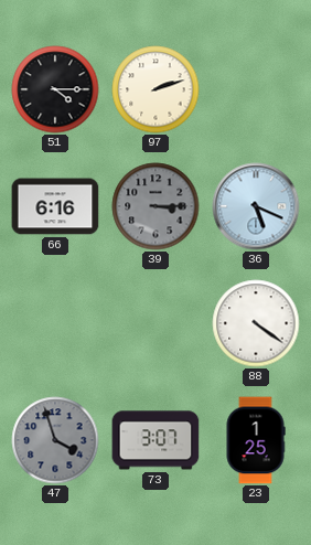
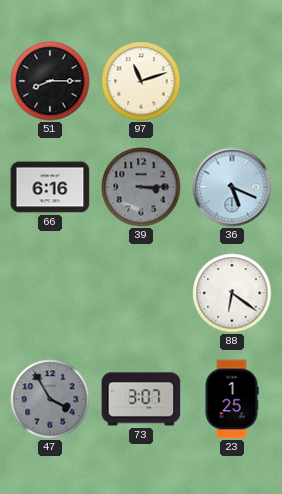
51: 4:15 -> 8:15
97: 2:12 -> 11:12
88: 4:21 -> 6:21
47: 3:57 -> 3:55
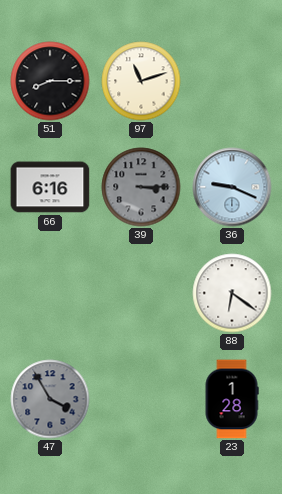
36: 5:19 -> 9:19
73: 3:07 -> none
23: 1:25 -> 1:28
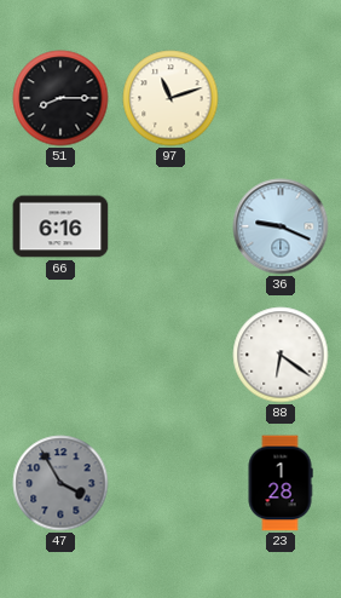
39: 3:15 -> none
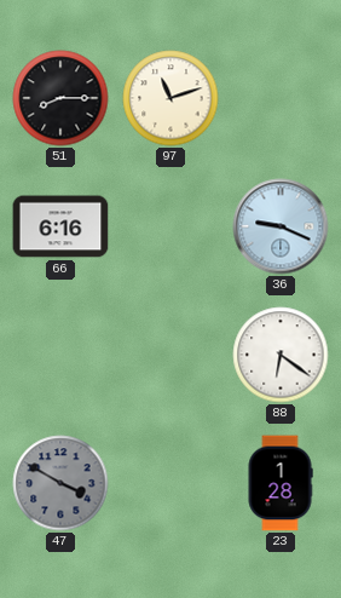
47: 3:55 -> 3:50
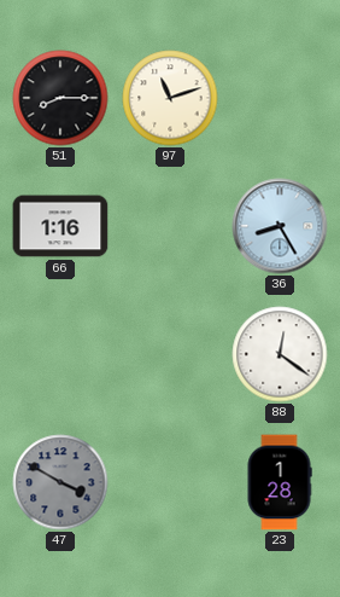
66: 6:16 -> 1:16
36: 9:19 -> 8:25
88: 6:21 -> 12:21
